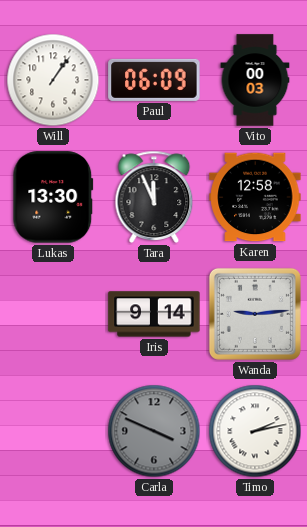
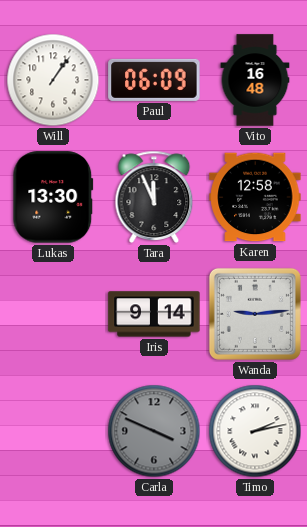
Vito: 00:03 -> 16:48
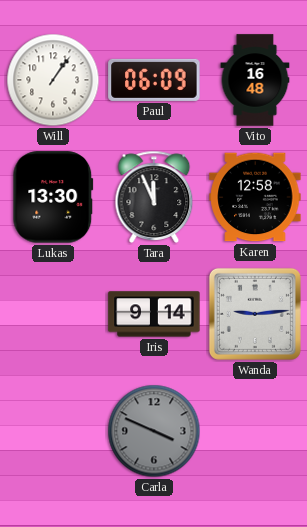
Timo: 2:13 -> none
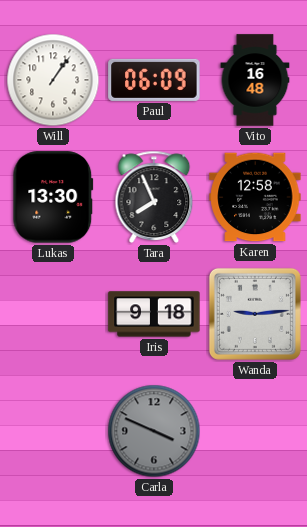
Tara: 11:56 -> 7:56
Iris: 9:14 -> 9:18
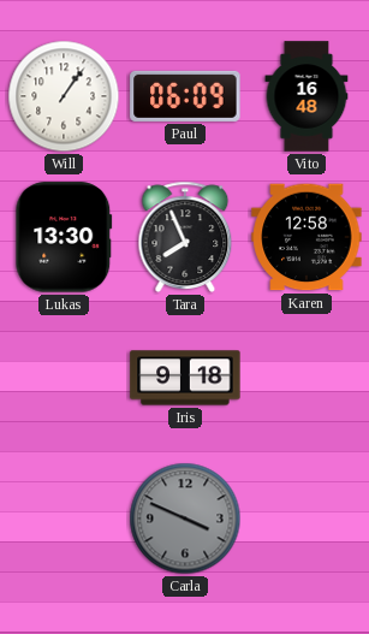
Wanda: 9:14 -> none
